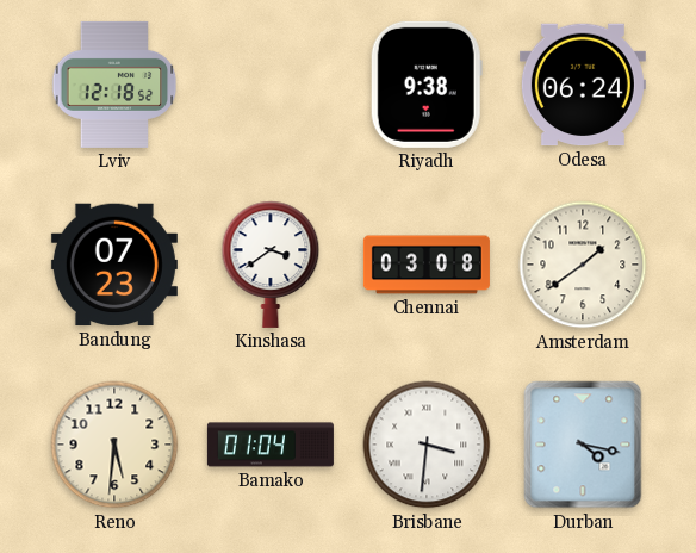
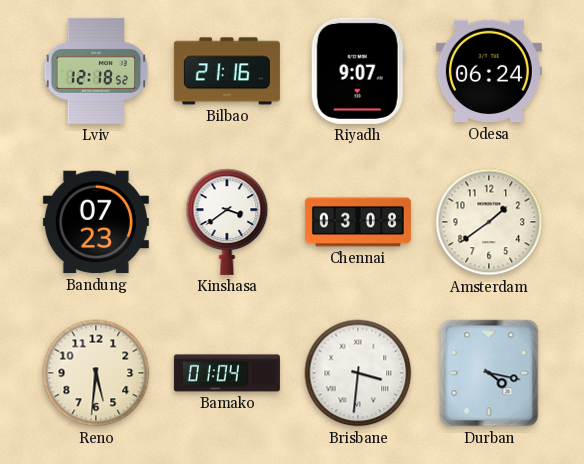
Bilbao: none -> 21:16
Riyadh: 9:38 -> 9:07
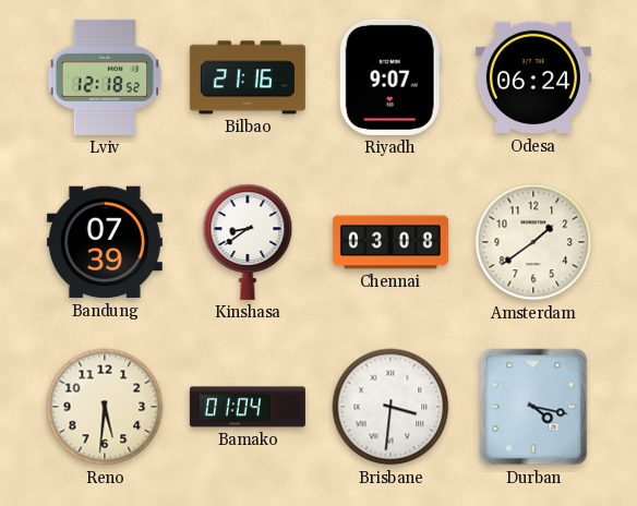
Bandung: 07:23 -> 07:39
Kinshasa: 3:39 -> 8:39
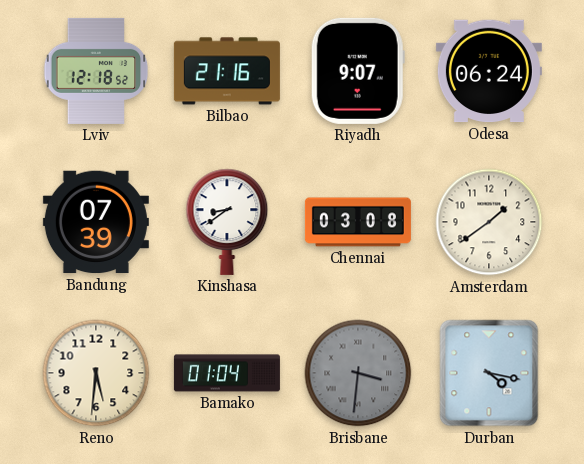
Brisbane dial: white -> grey
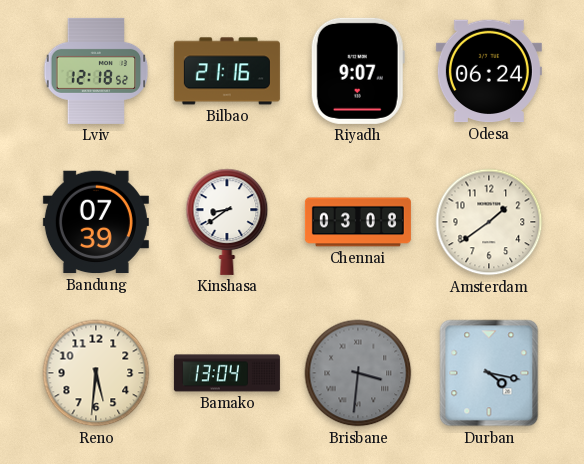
Bamako: 01:04 -> 13:04
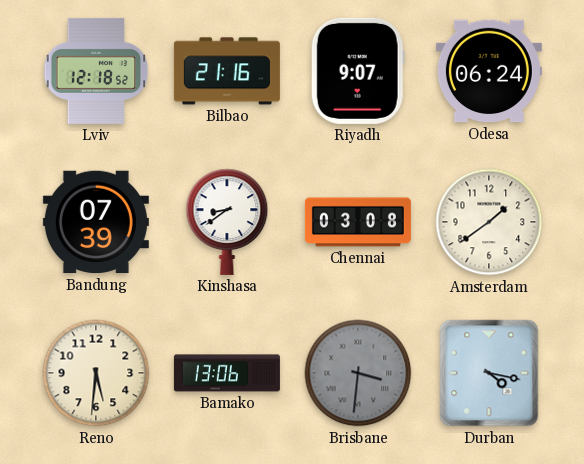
Bamako: 13:04 -> 13:06
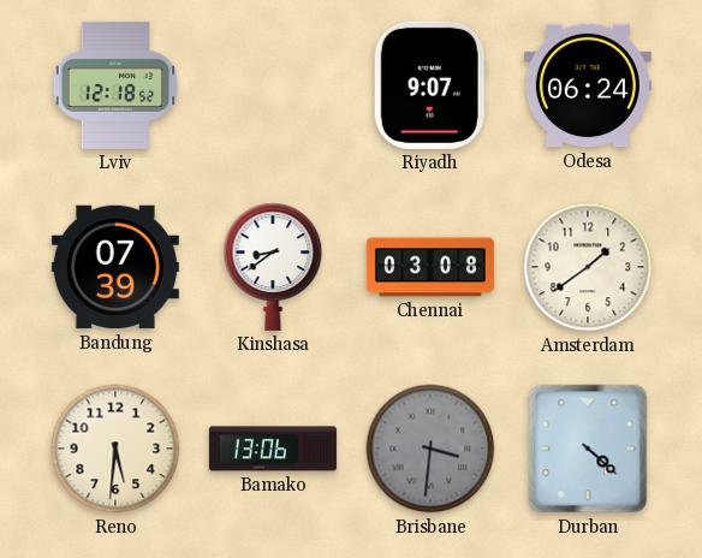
Bilbao: 21:16 -> none
Durban: 4:17 -> 4:22
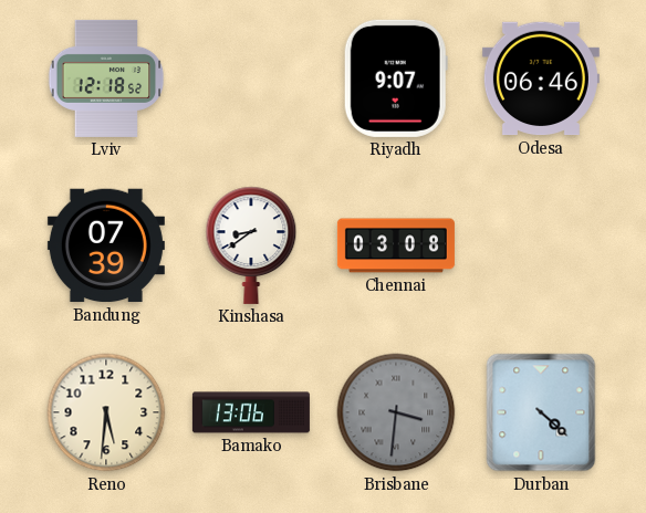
Odesa: 06:24 -> 06:46
Amsterdam: 1:39 -> none
